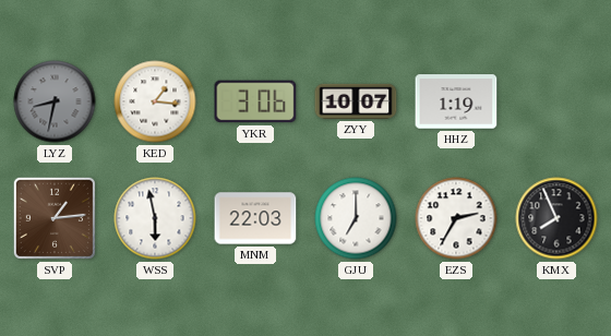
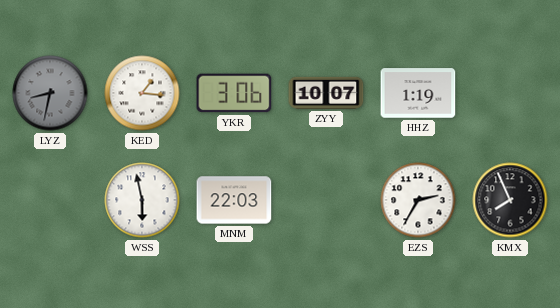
SVP: 1:14 -> none
GJU: 7:00 -> none
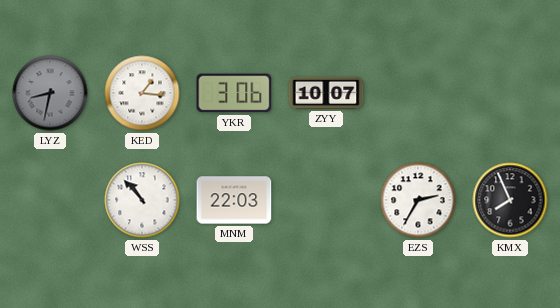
HHZ: 1:19 -> none
WSS: 5:58 -> 10:53
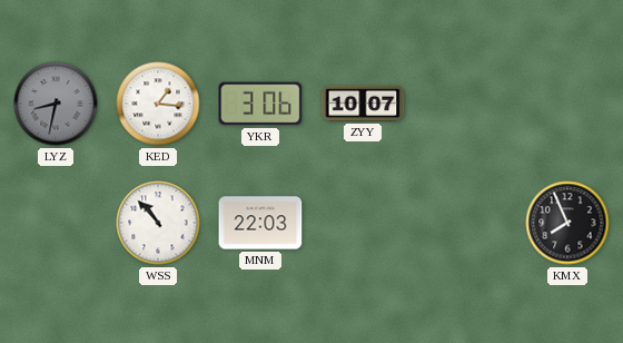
EZS: 2:35 -> none
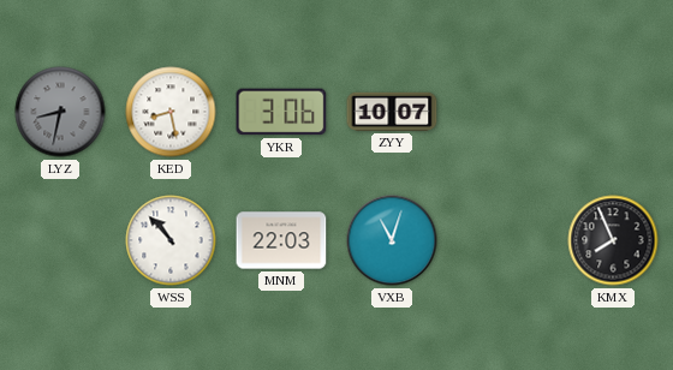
KED: 1:16 -> 8:28
VXB: none -> 11:03
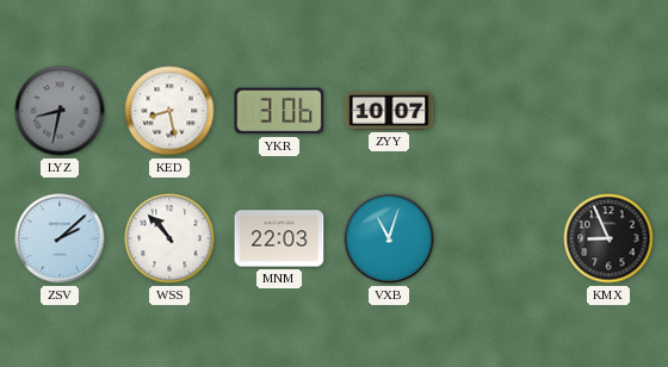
ZSV: none -> 2:08
KMX: 7:56 -> 8:56
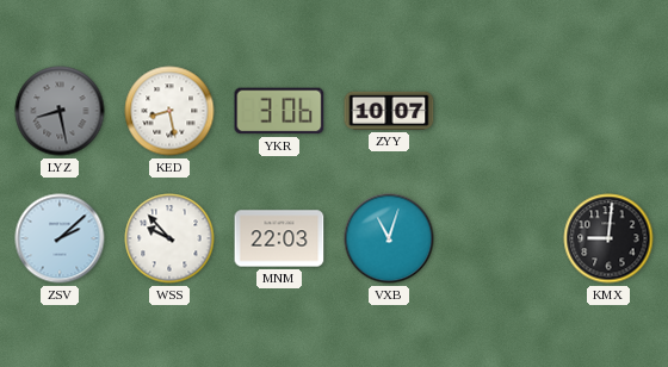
LYZ: 8:32 -> 8:28
WSS: 10:53 -> 9:53
KMX: 8:56 -> 9:01
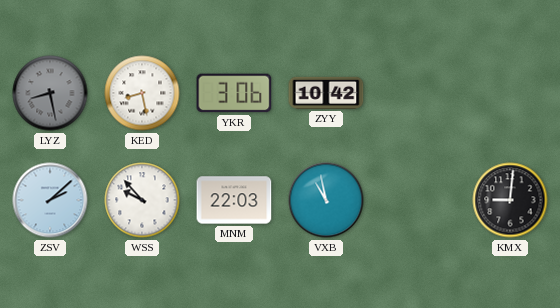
ZYY: 10:07 -> 10:42
VXB: 11:03 -> 10:58
